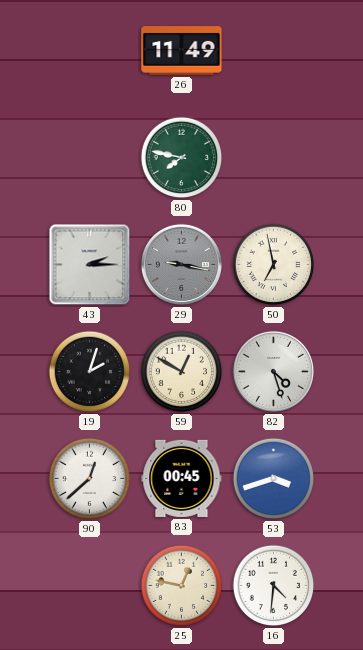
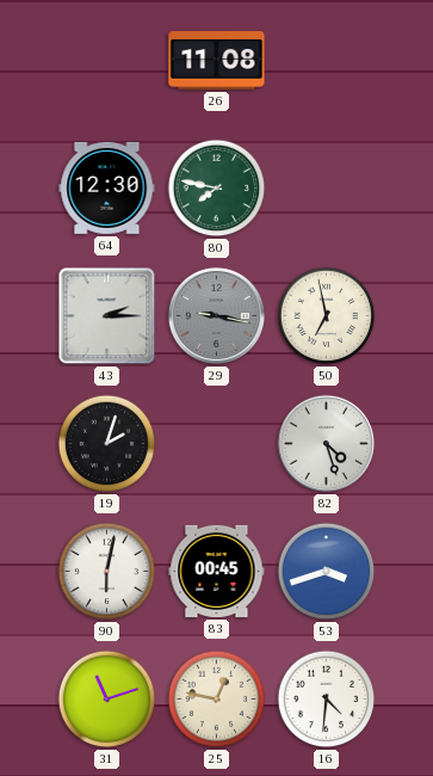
26: 11:49 -> 11:08
64: none -> 12:30
59: 12:50 -> none
90: 12:38 -> 6:02
31: none -> 11:12
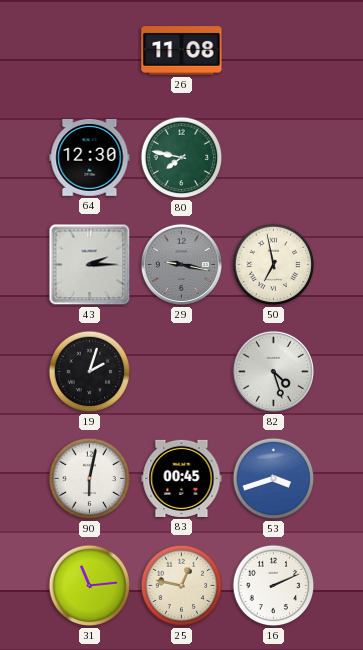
31: 11:12 -> 11:14
16: 4:31 -> 2:11
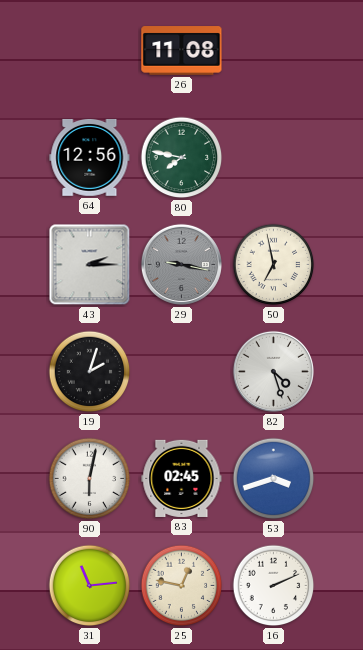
64: 12:30 -> 12:56
83: 00:45 -> 02:45
